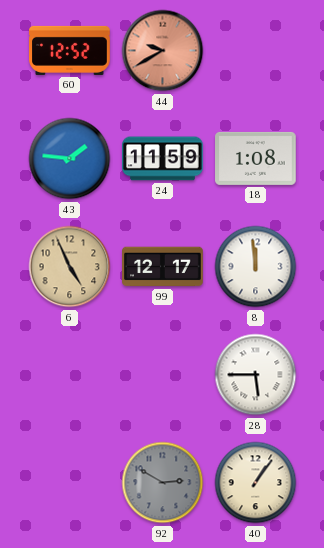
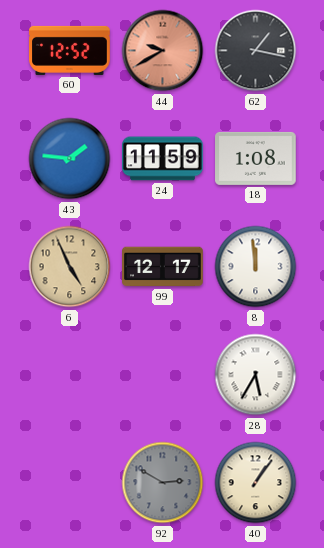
62: none -> 1:17
28: 5:45 -> 5:35
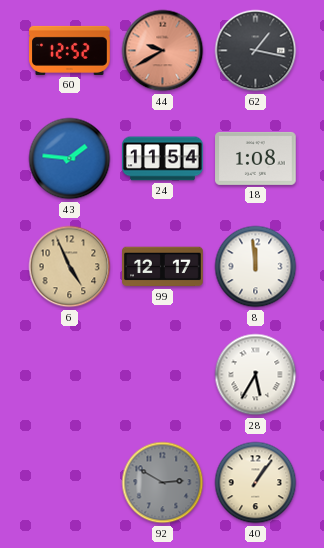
24: 11:59 -> 11:54
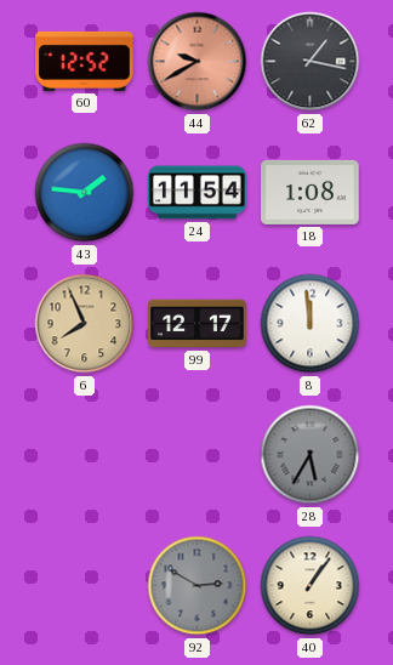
6: 4:56 -> 7:56
28 dial: white -> grey
